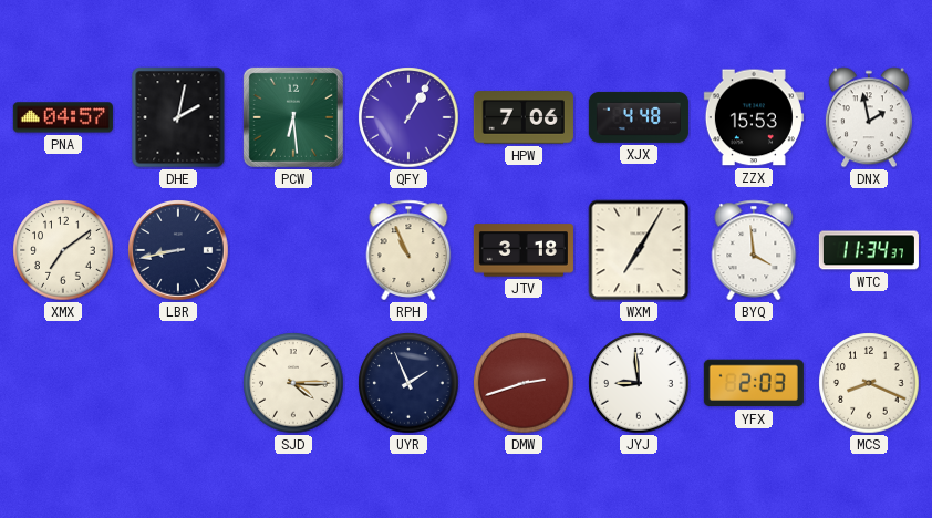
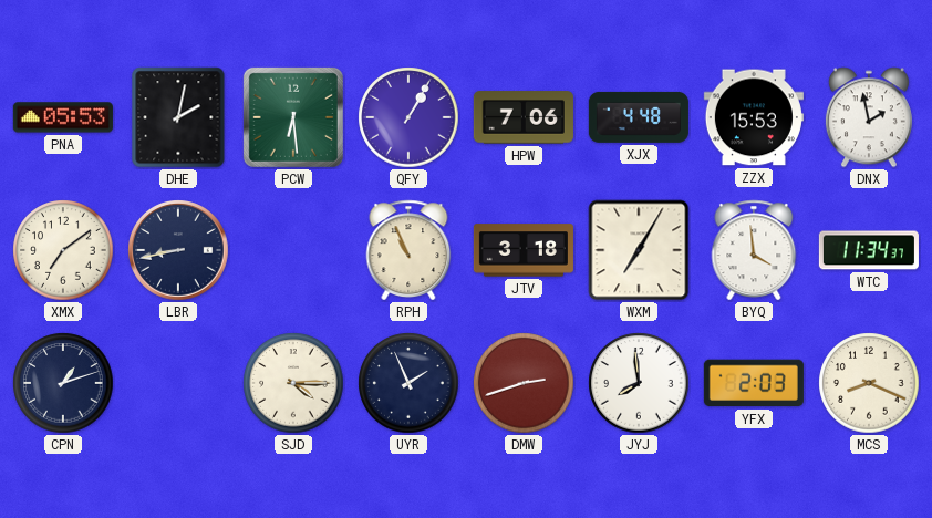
PNA: 04:57 -> 05:53
CPN: none -> 1:12
JYJ: 8:59 -> 7:59
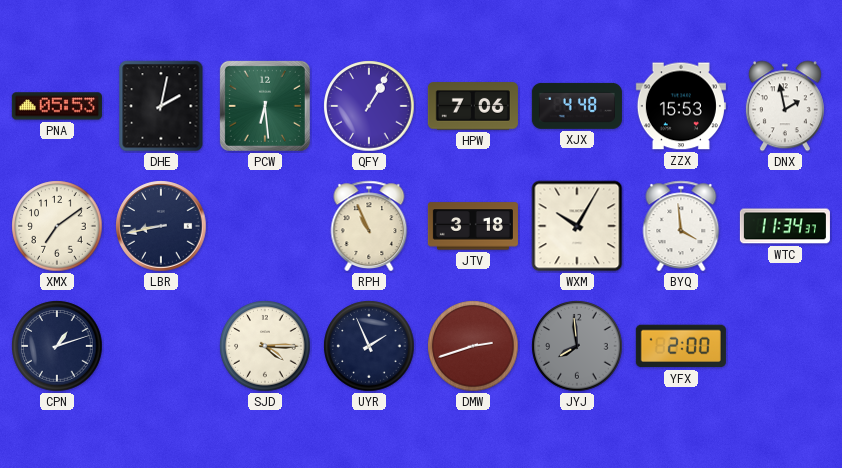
WXM: 7:05 -> 10:05
JYJ dial: white -> grey
YFX: 2:03 -> 2:00
MCS: 8:19 -> none
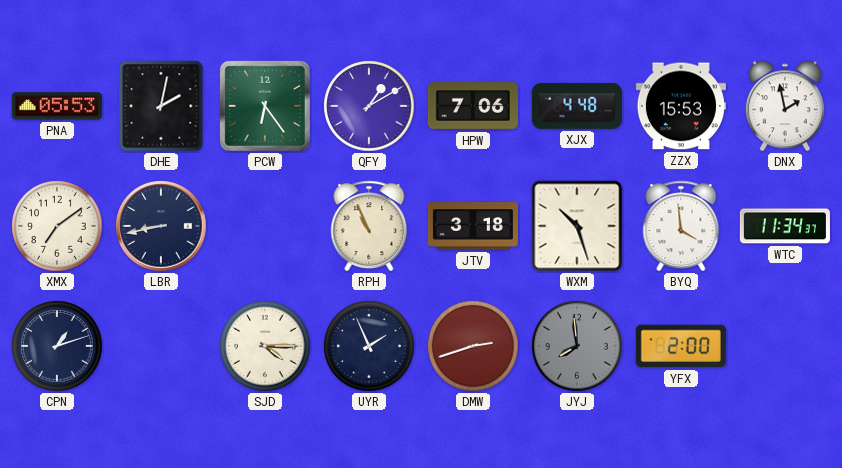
PCW: 6:29 -> 6:24
QFY: 1:05 -> 1:10
WXM: 10:05 -> 10:27
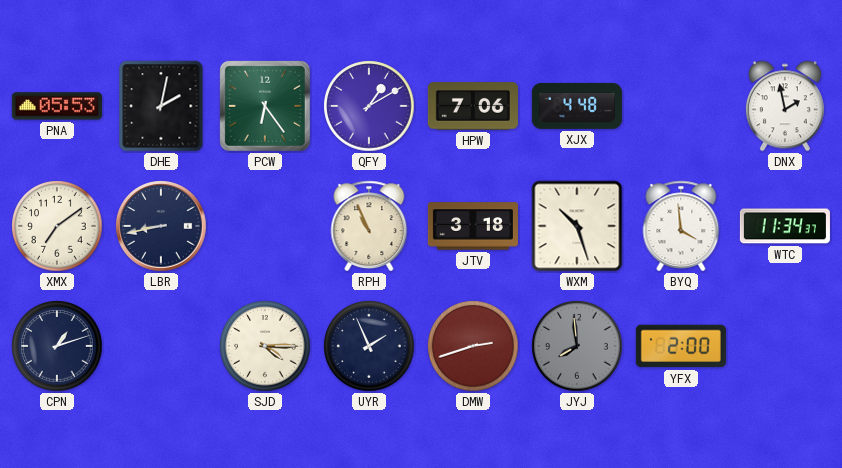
ZZX: 15:53 -> none
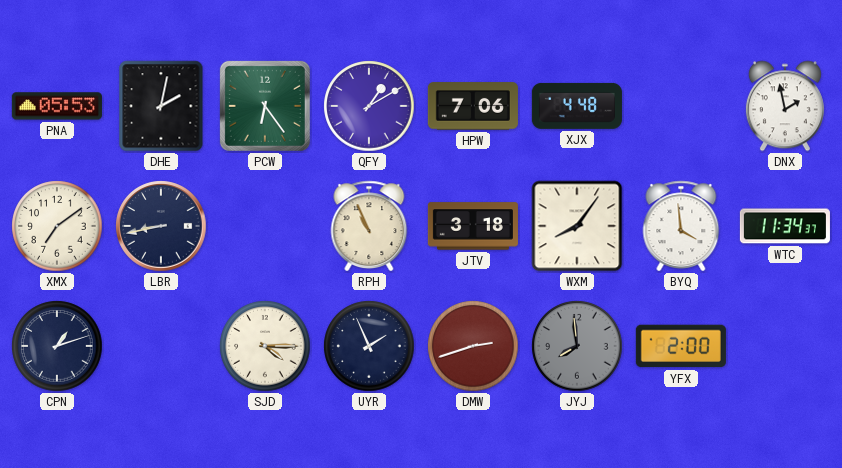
WXM: 10:27 -> 8:06
